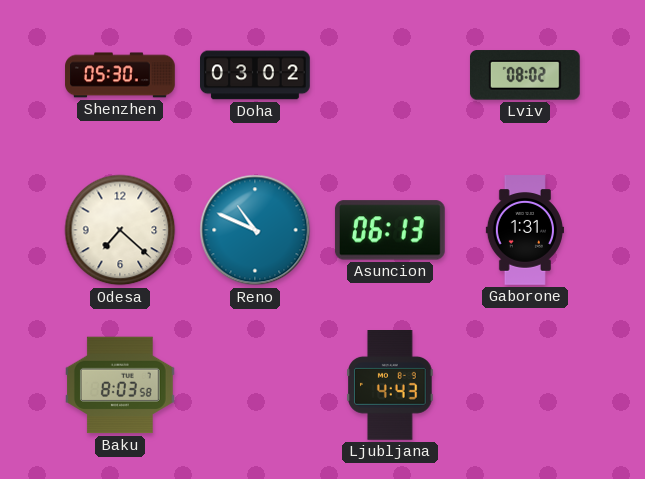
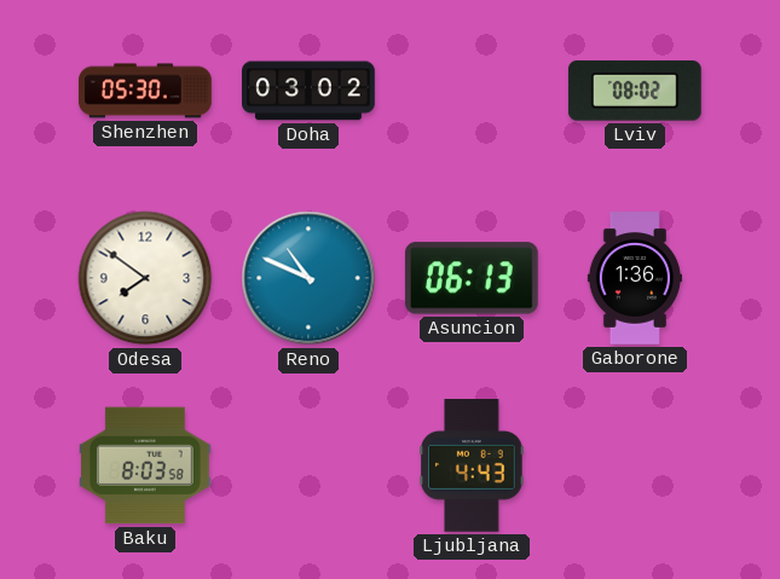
Odesa: 7:22 -> 7:51
Gaborone: 1:31 -> 1:36
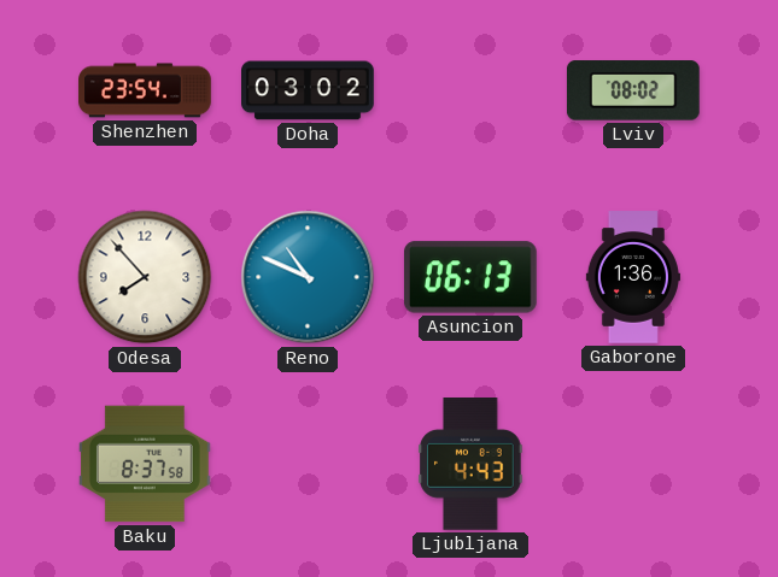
Shenzhen: 05:30 -> 23:54
Odesa: 7:51 -> 7:53
Baku: 8:03 -> 8:37
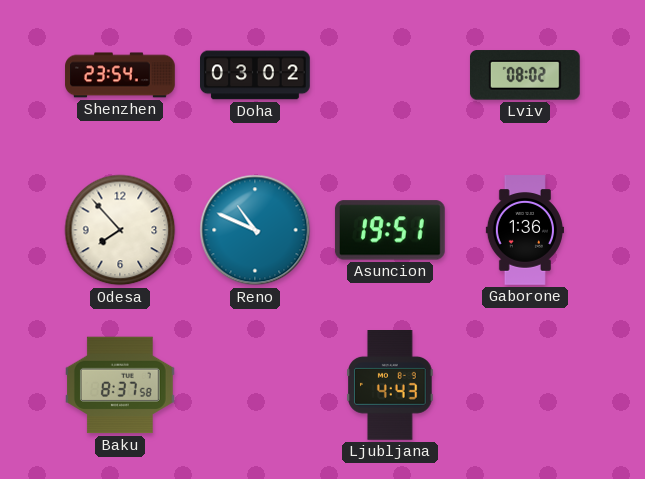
Asuncion: 06:13 -> 19:51
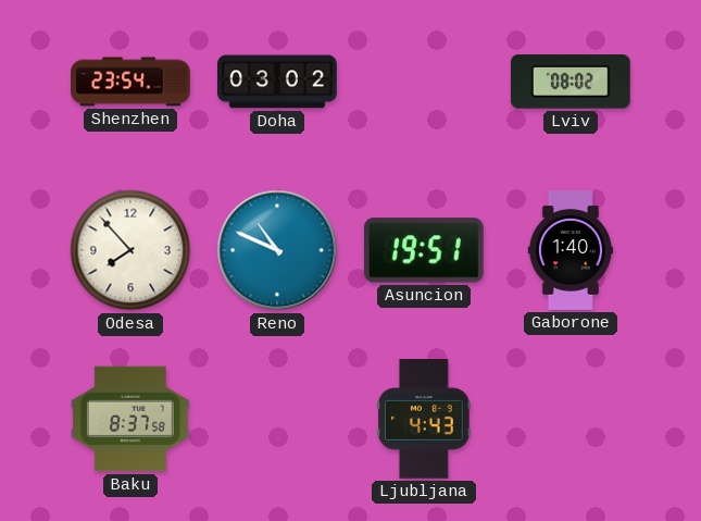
Gaborone: 1:36 -> 1:40
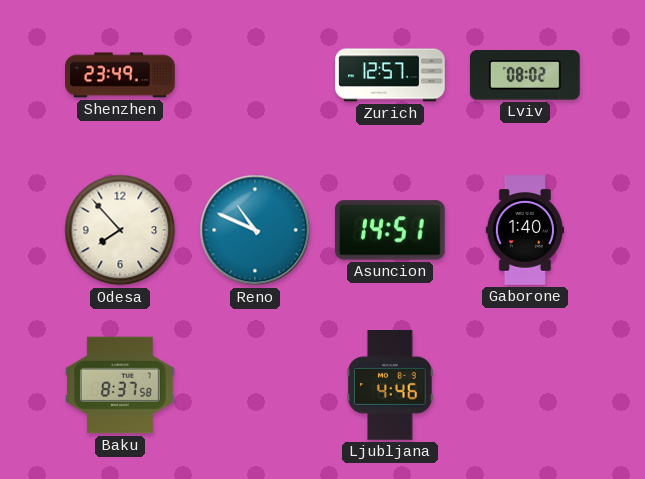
Shenzhen: 23:54 -> 23:49
Doha: 03:02 -> none
Zurich: none -> 12:57
Asuncion: 19:51 -> 14:51
Ljubljana: 4:43 -> 4:46
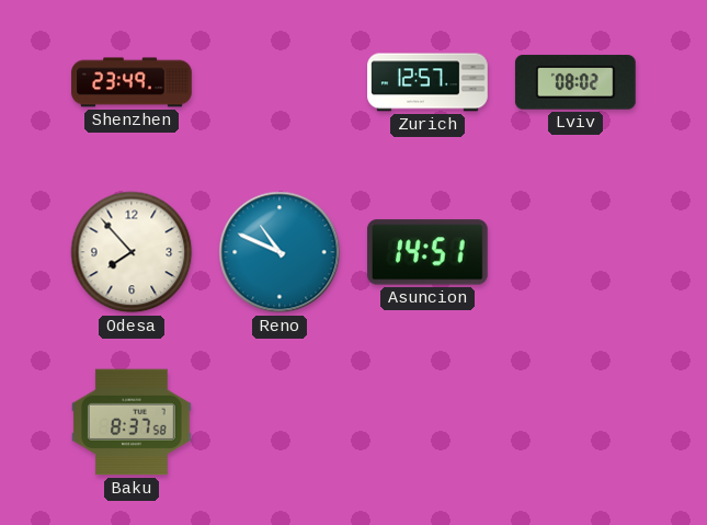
Gaborone: 1:40 -> none
Ljubljana: 4:46 -> none
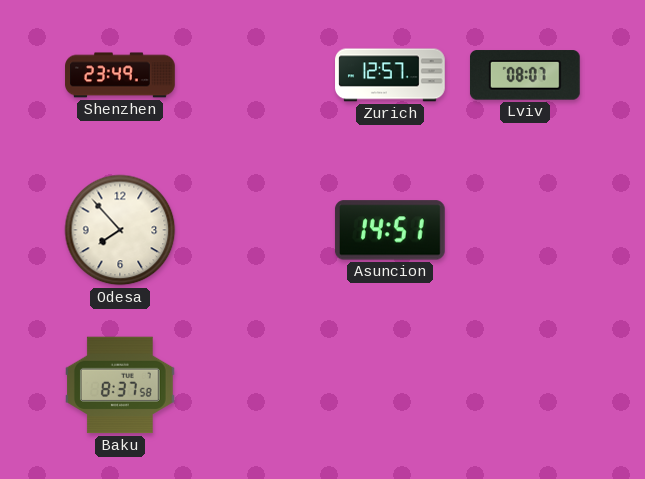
Lviv: 08:02 -> 08:07
Reno: 10:49 -> none
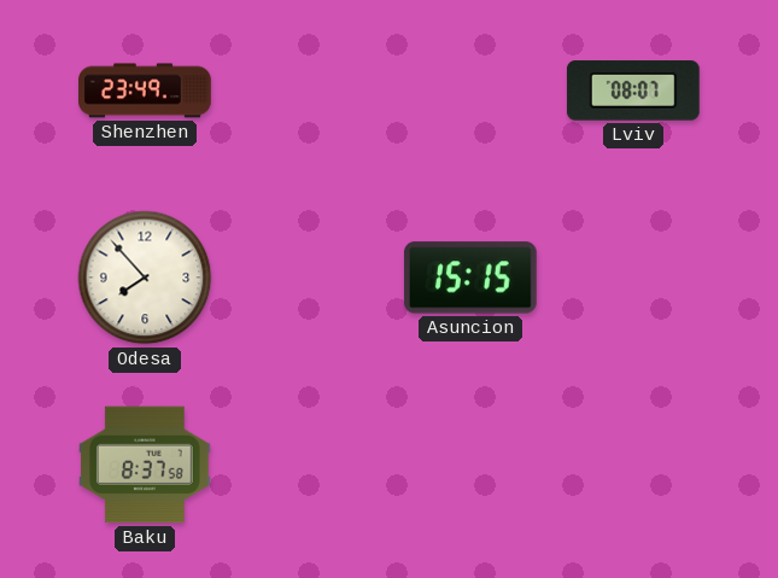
Zurich: 12:57 -> none
Asuncion: 14:51 -> 15:15
